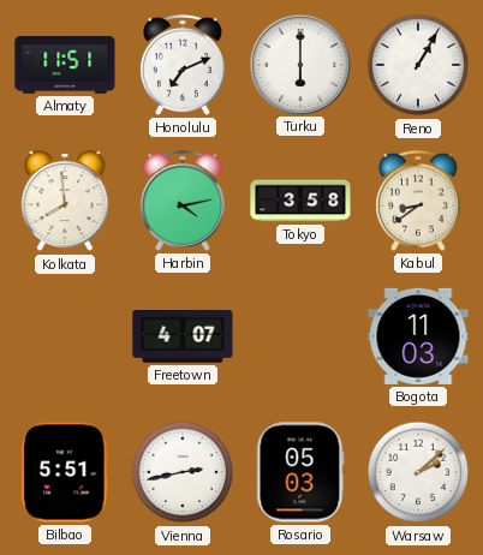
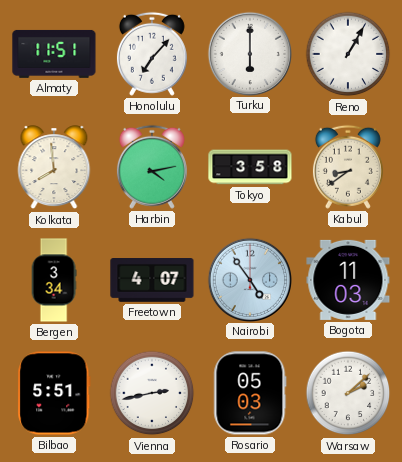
Honolulu: 7:11 -> 7:07
Bergen: none -> 3:34
Nairobi: none -> 4:54
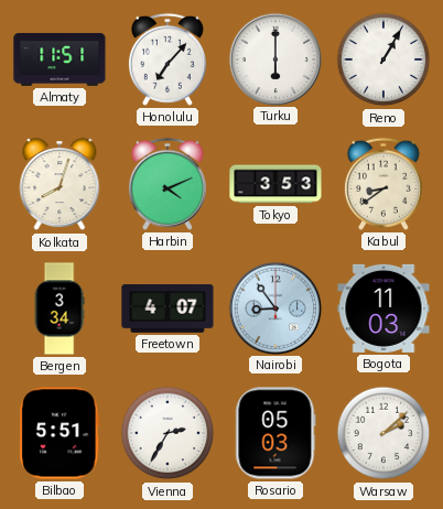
Kolkata: 7:59 -> 8:03
Harbin: 4:13 -> 4:11
Tokyo: 3:58 -> 3:53
Nairobi: 4:54 -> 8:54
Vienna: 2:43 -> 2:35
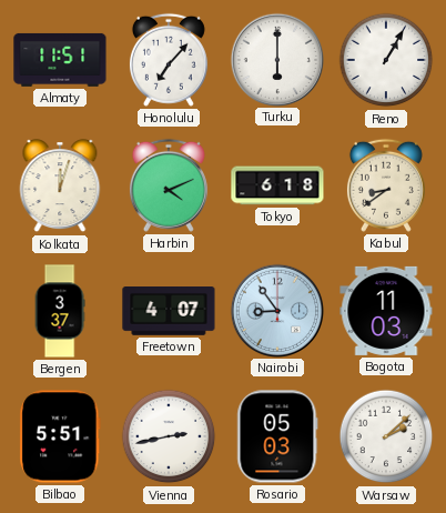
Kolkata: 8:03 -> 12:03
Tokyo: 3:53 -> 6:18
Bergen: 3:34 -> 3:37
Vienna: 2:35 -> 2:43
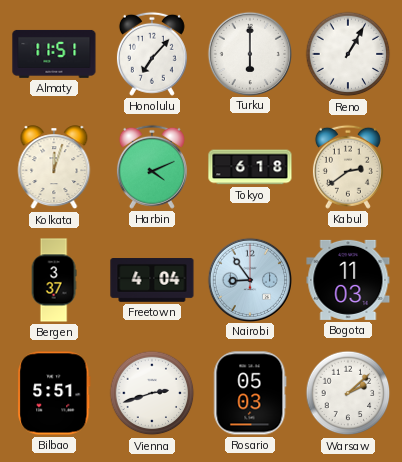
Kabul: 8:39 -> 2:39
Freetown: 4:07 -> 4:04
Vienna: 2:43 -> 2:42
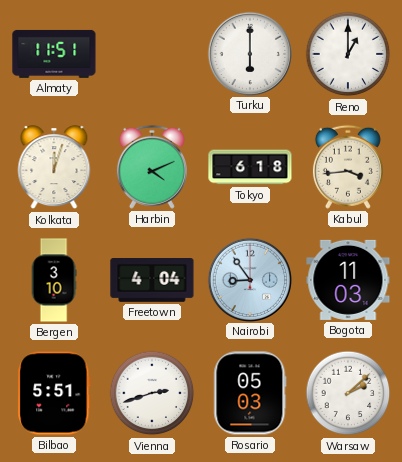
Honolulu: 7:07 -> none
Reno: 1:05 -> 1:00
Kabul: 2:39 -> 3:44
Bergen: 3:37 -> 3:10
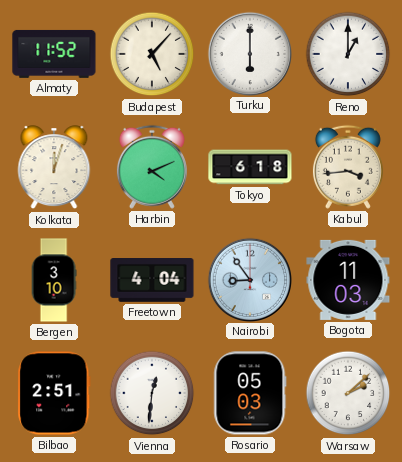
Almaty: 11:51 -> 11:52
Budapest: none -> 5:07
Bilbao: 5:51 -> 2:51
Vienna: 2:42 -> 12:31
